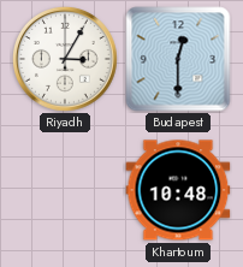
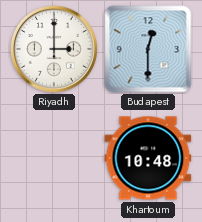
Riyadh: 3:05 -> 3:00
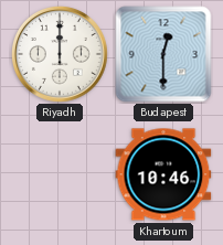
Riyadh: 3:00 -> 12:00
Khartoum: 10:48 -> 10:46
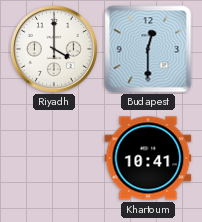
Riyadh: 12:00 -> 4:00
Khartoum: 10:46 -> 10:41
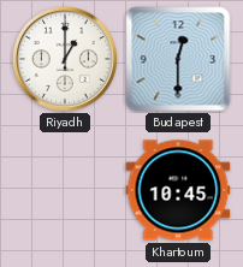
Riyadh: 4:00 -> 1:00
Khartoum: 10:41 -> 10:45
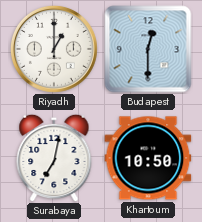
Surabaya: none -> 7:02
Khartoum: 10:45 -> 10:50
